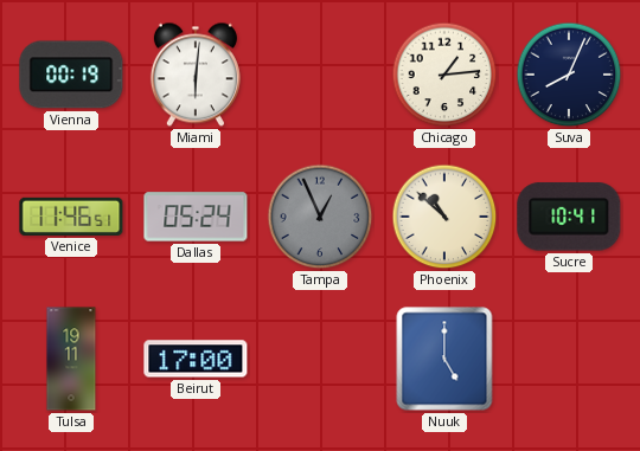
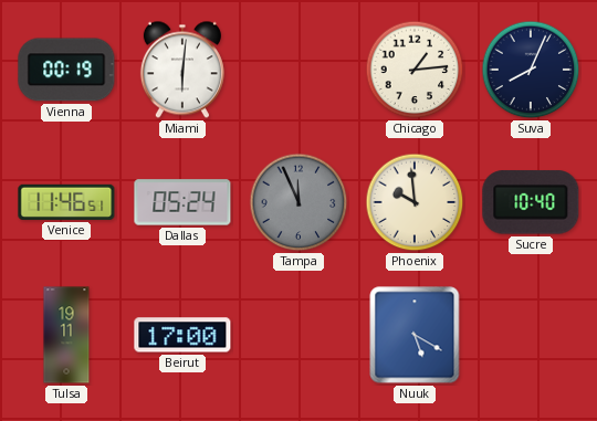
Tampa: 12:56 -> 11:56
Phoenix: 10:52 -> 9:59
Sucre: 10:41 -> 10:40
Nuuk: 5:00 -> 5:20
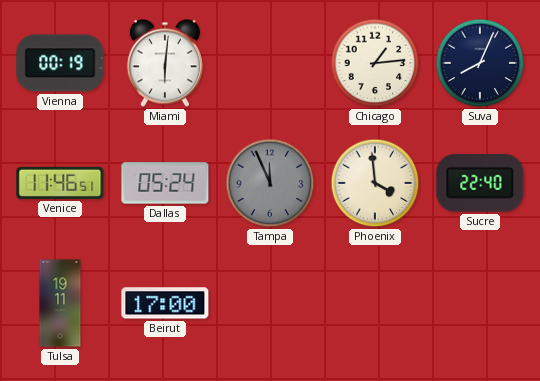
Phoenix: 9:59 -> 3:59
Sucre: 10:40 -> 22:40
Nuuk: 5:20 -> none
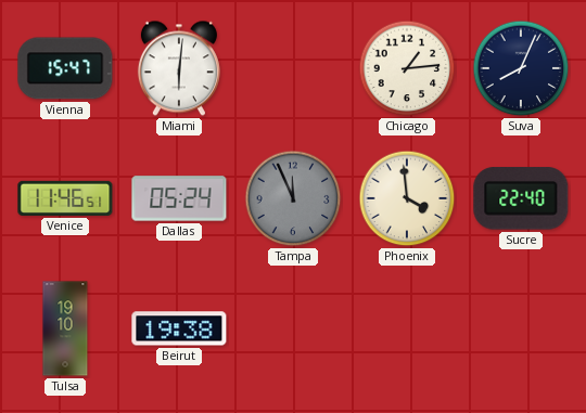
Vienna: 00:19 -> 15:47
Tulsa: 19:11 -> 19:10
Beirut: 17:00 -> 19:38
